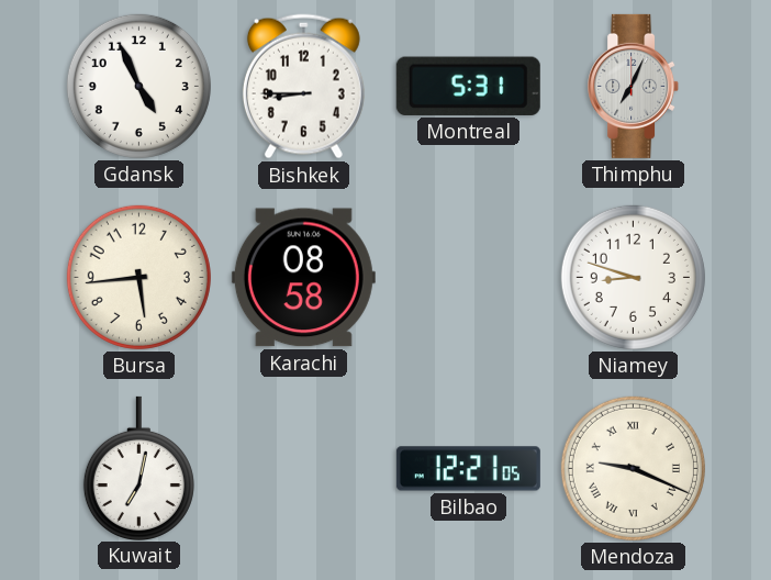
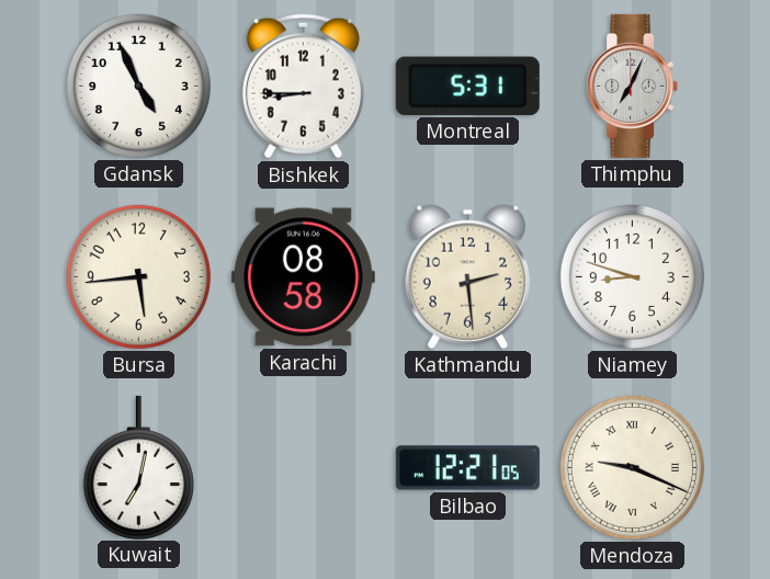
Kathmandu: none -> 2:29
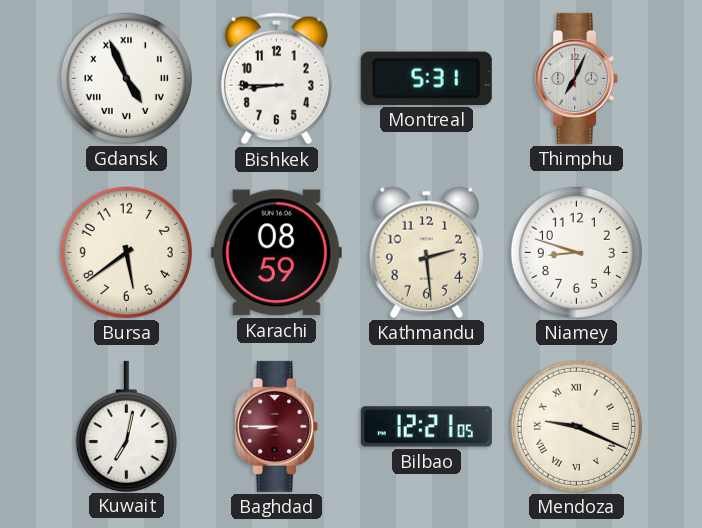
Gdansk numerals: Arabic -> Roman
Bursa: 5:44 -> 5:39
Karachi: 08:58 -> 08:59
Baghdad: none -> 8:45
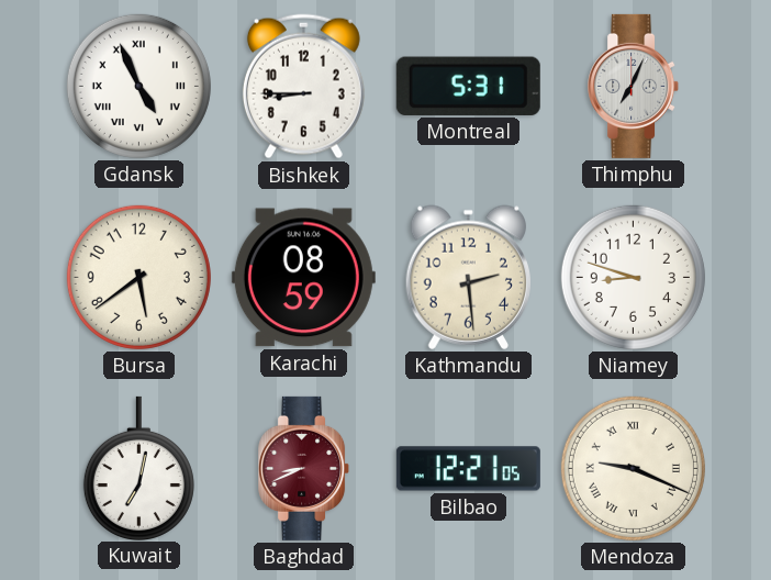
Baghdad: 8:45 -> 8:41
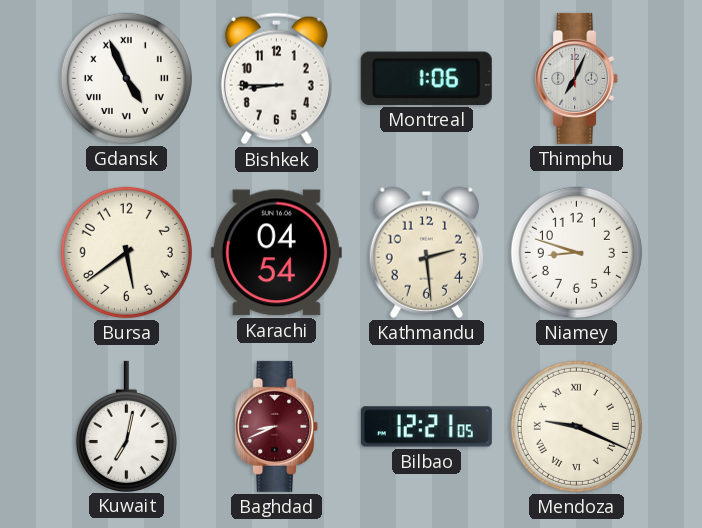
Montreal: 5:31 -> 1:06
Karachi: 08:59 -> 04:54
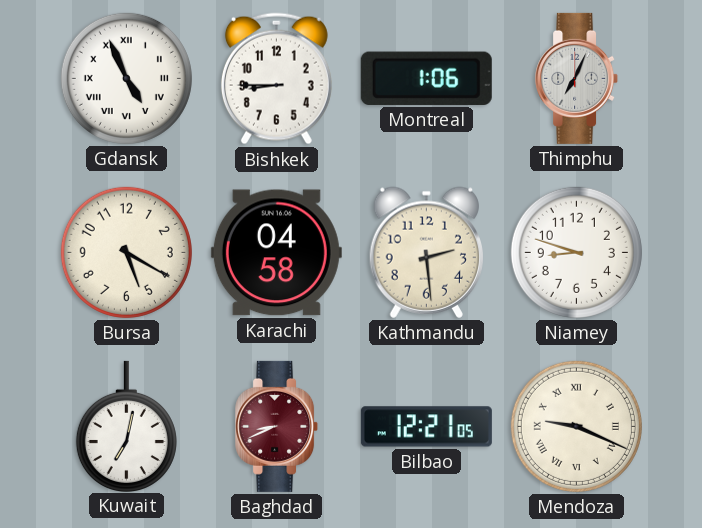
Bursa: 5:39 -> 5:20
Karachi: 04:54 -> 04:58
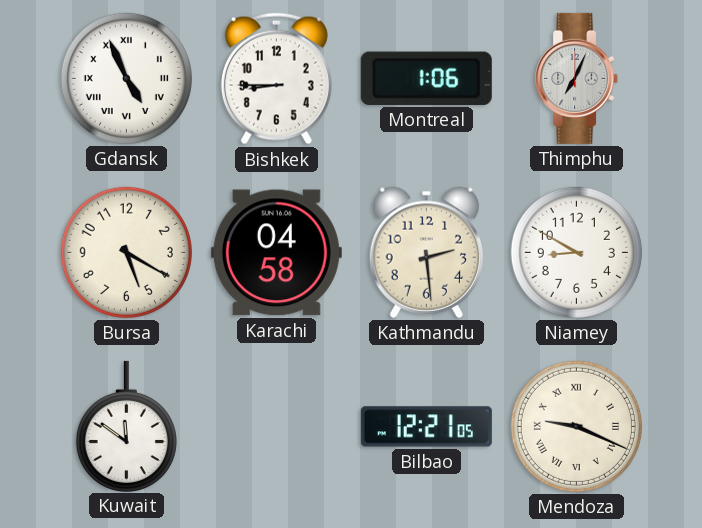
Niamey: 8:48 -> 8:50
Kuwait: 7:02 -> 11:51
Baghdad: 8:41 -> none
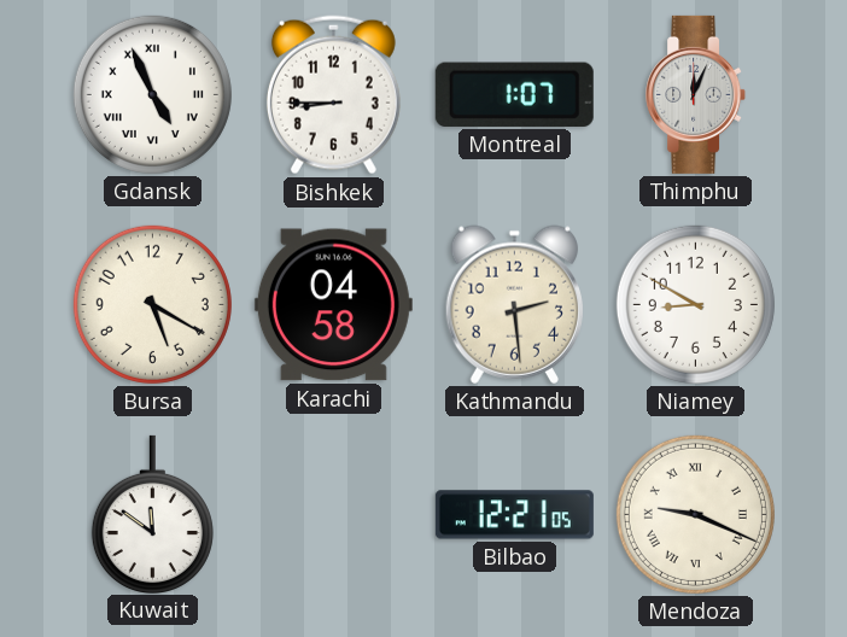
Montreal: 1:06 -> 1:07
Thimphu: 7:04 -> 12:04
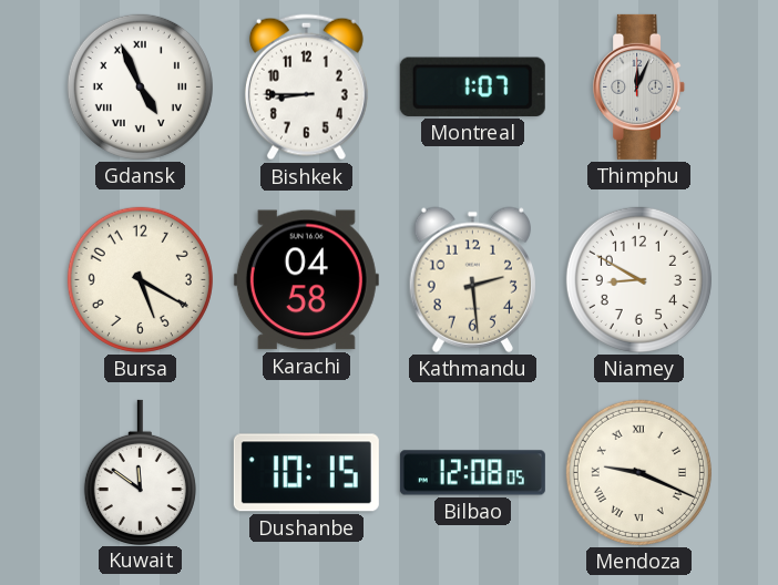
Dushanbe: none -> 10:15
Bilbao: 12:21 -> 12:08
